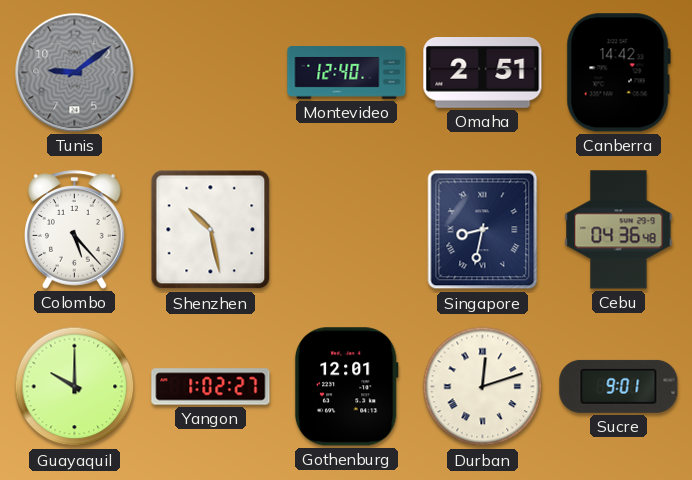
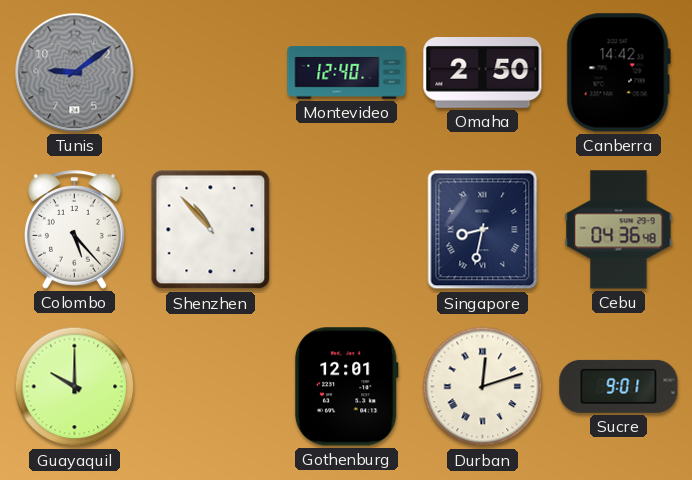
Omaha: 2:51 -> 2:50
Shenzhen: 10:28 -> 10:53
Yangon: 1:02 -> none
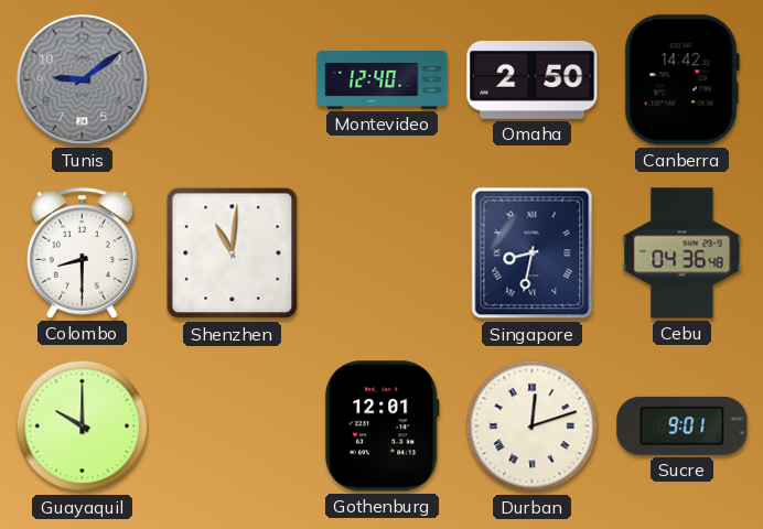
Colombo: 5:23 -> 8:30
Shenzhen: 10:53 -> 11:01
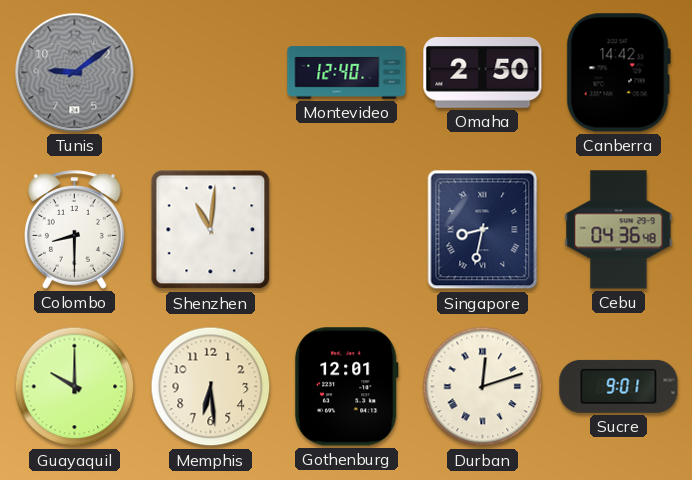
Memphis: none -> 6:29
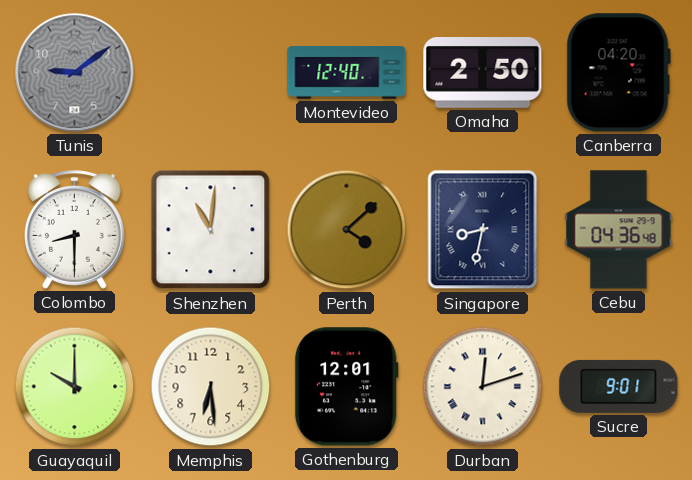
Canberra: 14:42 -> 04:20
Perth: none -> 4:08
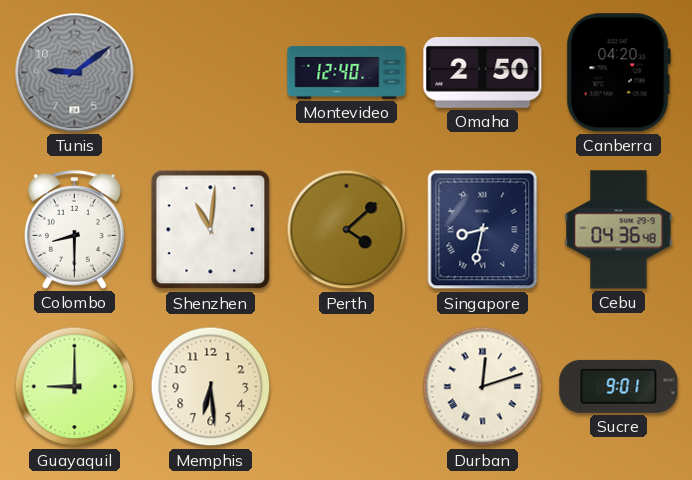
Guayaquil: 10:00 -> 9:00
Gothenburg: 12:01 -> none
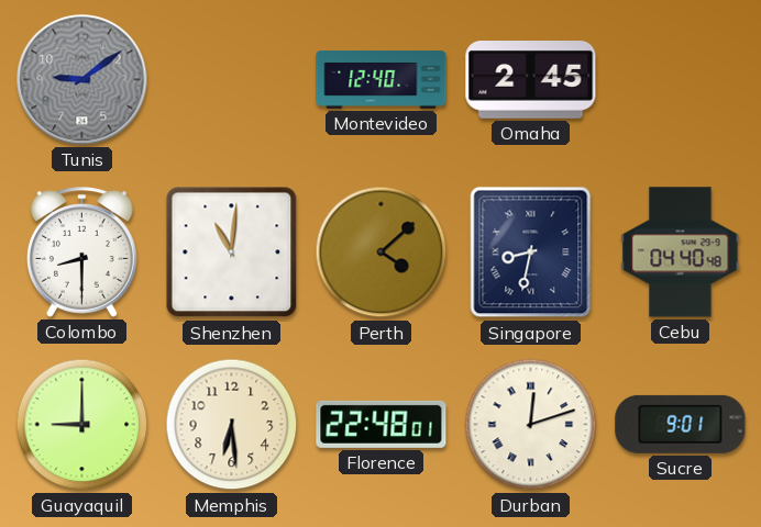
Omaha: 2:50 -> 2:45
Canberra: 04:20 -> none
Cebu: 04:36 -> 04:40
Florence: none -> 22:48
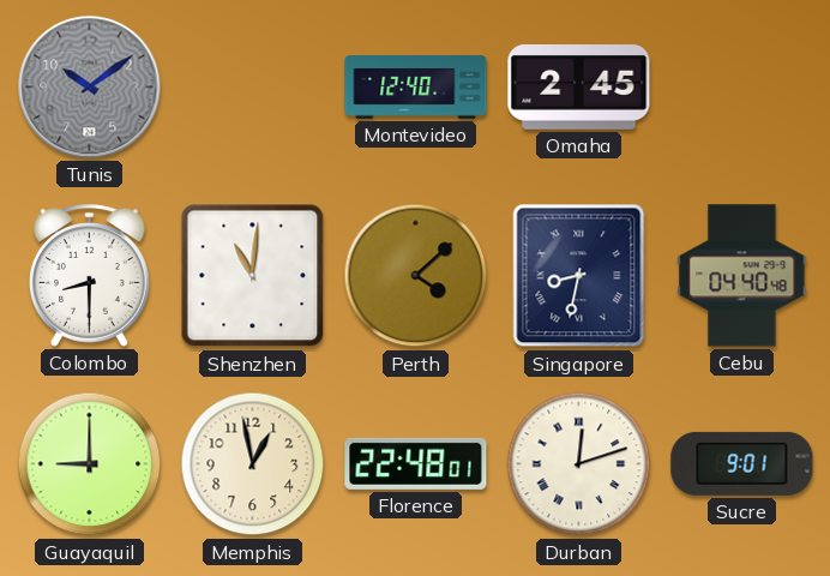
Tunis: 9:09 -> 10:09
Memphis: 6:29 -> 12:58
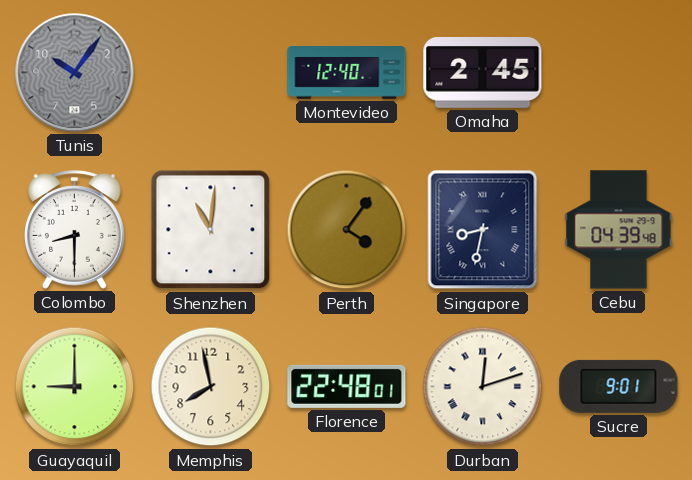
Tunis: 10:09 -> 10:06
Perth: 4:08 -> 4:06
Cebu: 04:40 -> 04:39
Memphis: 12:58 -> 7:58
